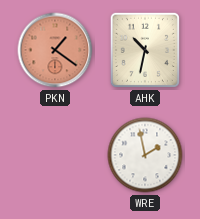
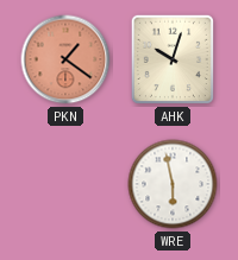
AHK: 10:32 -> 10:03
WRE: 1:58 -> 5:58
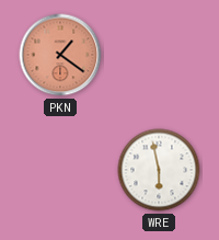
AHK: 10:03 -> none
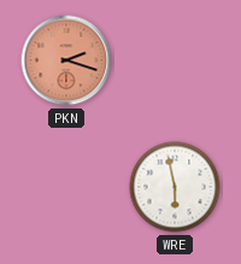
PKN: 1:21 -> 2:18
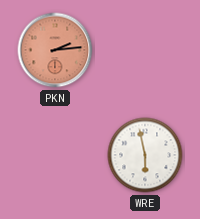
PKN: 2:18 -> 2:14
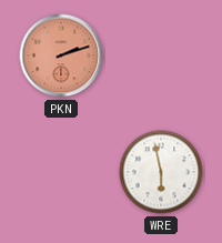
PKN: 2:14 -> 2:12
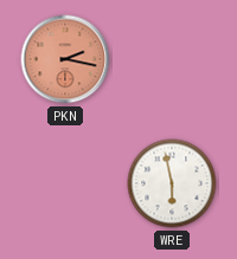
PKN: 2:12 -> 2:17
